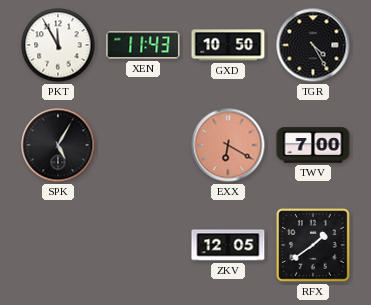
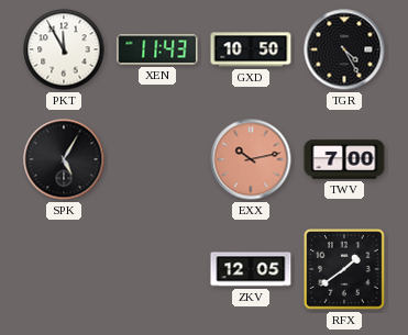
EXX: 6:20 -> 10:13
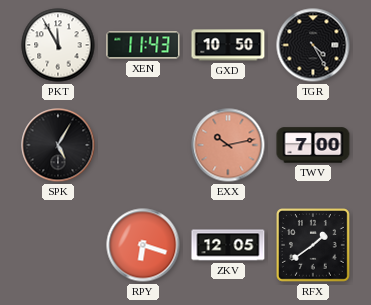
RPY: none -> 6:18
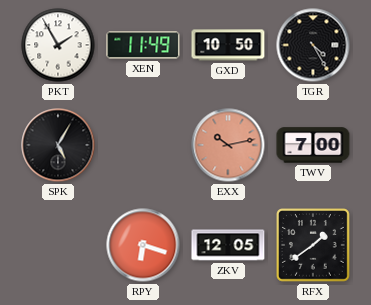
PKT: 11:55 -> 1:55
XEN: 11:43 -> 11:49
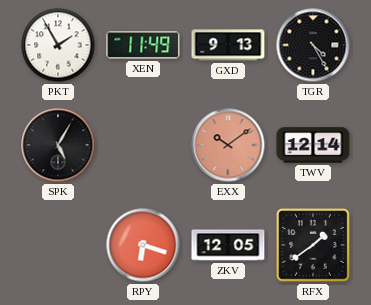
GXD: 10:50 -> 9:13
EXX: 10:13 -> 10:09
TWV: 7:00 -> 12:14
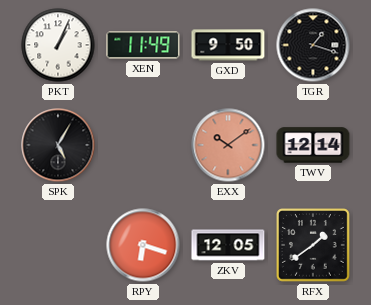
PKT: 1:55 -> 1:04
GXD: 9:13 -> 9:50
TGR: 4:25 -> 1:18
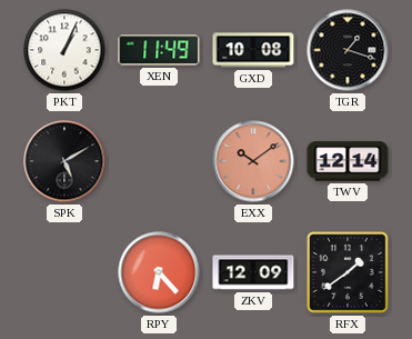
GXD: 9:50 -> 10:08
SPK: 5:05 -> 5:10
RPY: 6:18 -> 6:23
ZKV: 12:05 -> 12:09
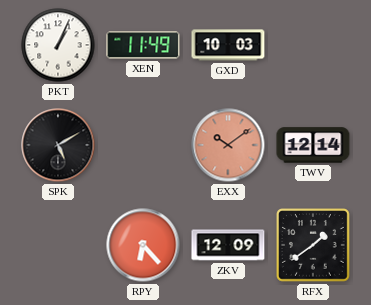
GXD: 10:08 -> 10:03
TGR: 1:18 -> none
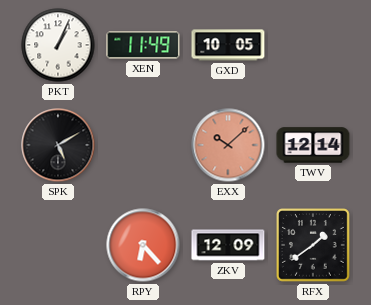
GXD: 10:03 -> 10:05
EXX: 10:09 -> 10:08
